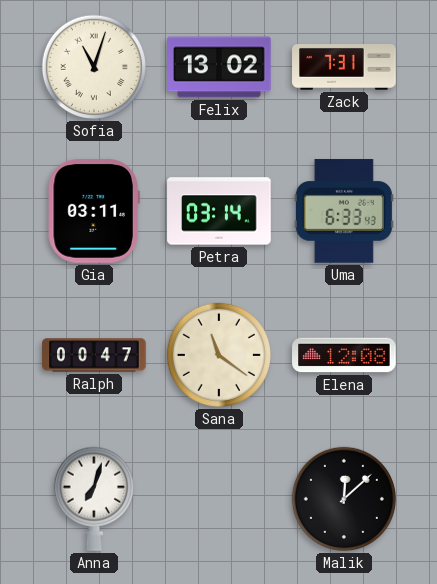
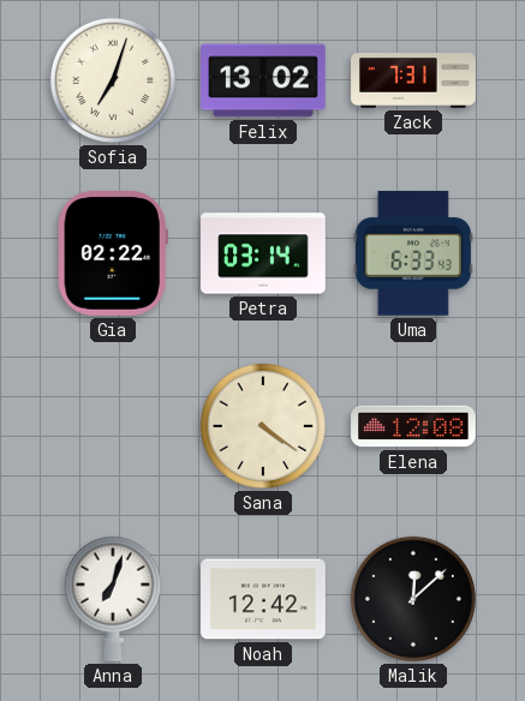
Sofia: 11:03 -> 7:03
Gia: 03:11 -> 02:22
Ralph: 00:47 -> none
Sana: 11:21 -> 4:21
Noah: none -> 12:42
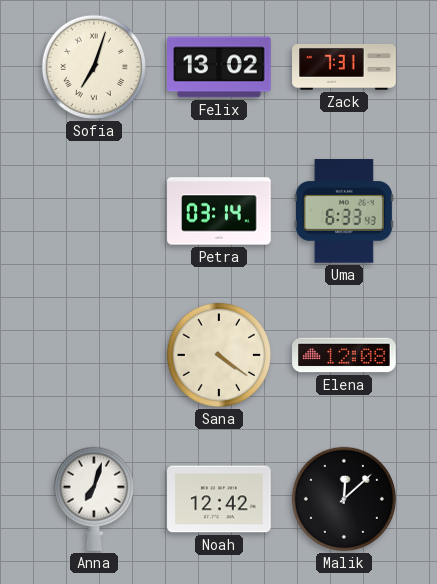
Gia: 02:22 -> none
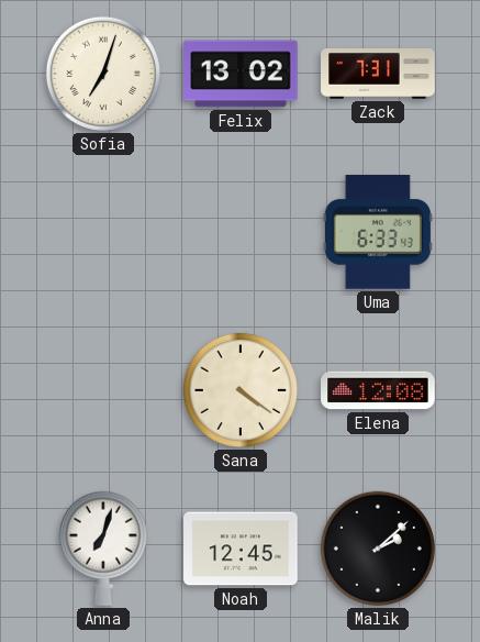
Petra: 03:14 -> none
Noah: 12:42 -> 12:45
Malik: 12:08 -> 2:08
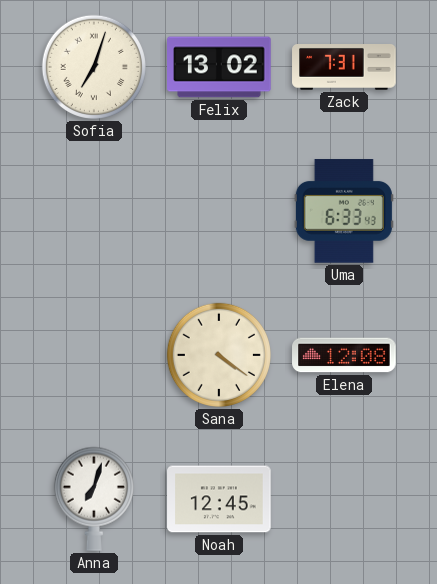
Malik: 2:08 -> none
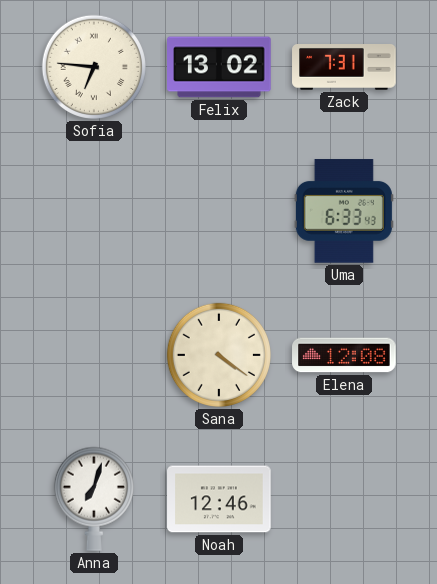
Sofia: 7:03 -> 6:46
Noah: 12:45 -> 12:46
